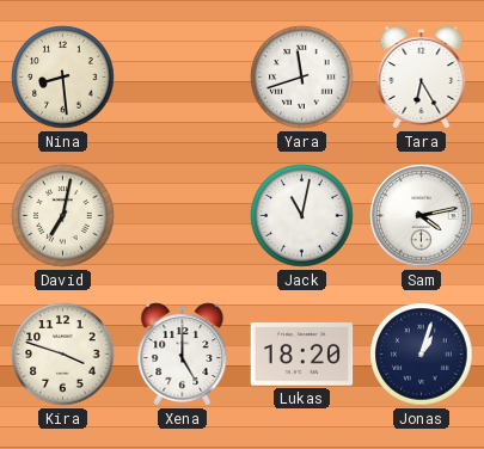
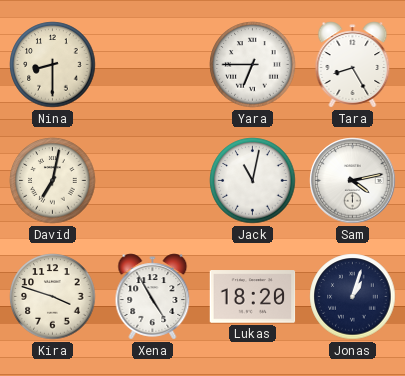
Nina: 8:29 -> 8:30
Yara: 11:42 -> 6:45
Tara: 6:25 -> 8:25
Xena: 5:00 -> 4:55
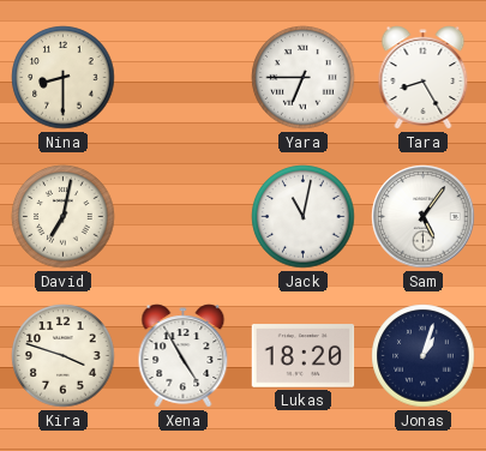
Sam: 4:13 -> 5:06
